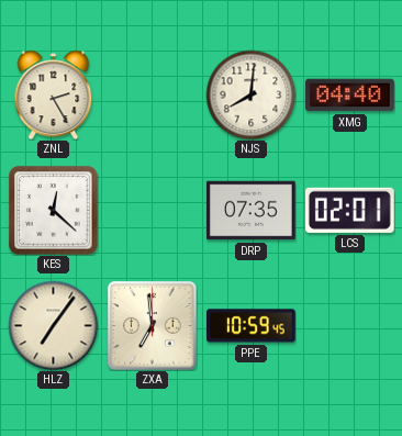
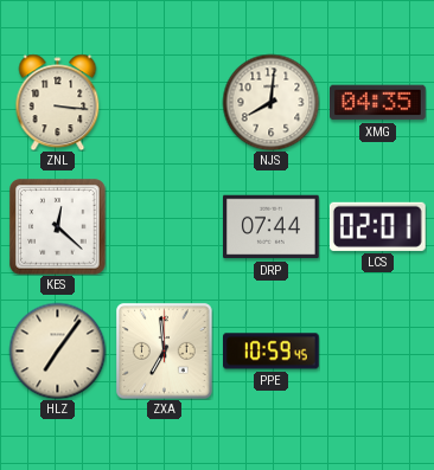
ZNL: 2:25 -> 3:16
XMG: 04:40 -> 04:35
DRP: 07:35 -> 07:44
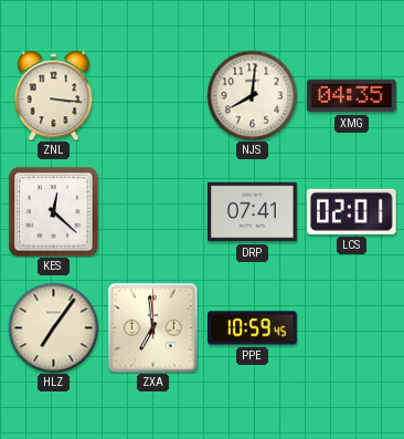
DRP: 07:44 -> 07:41
